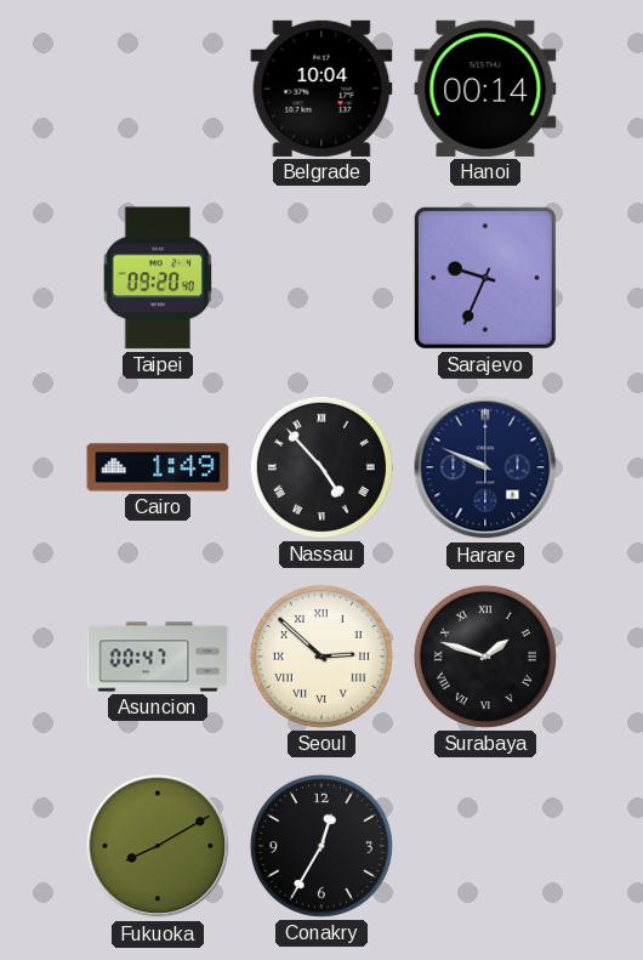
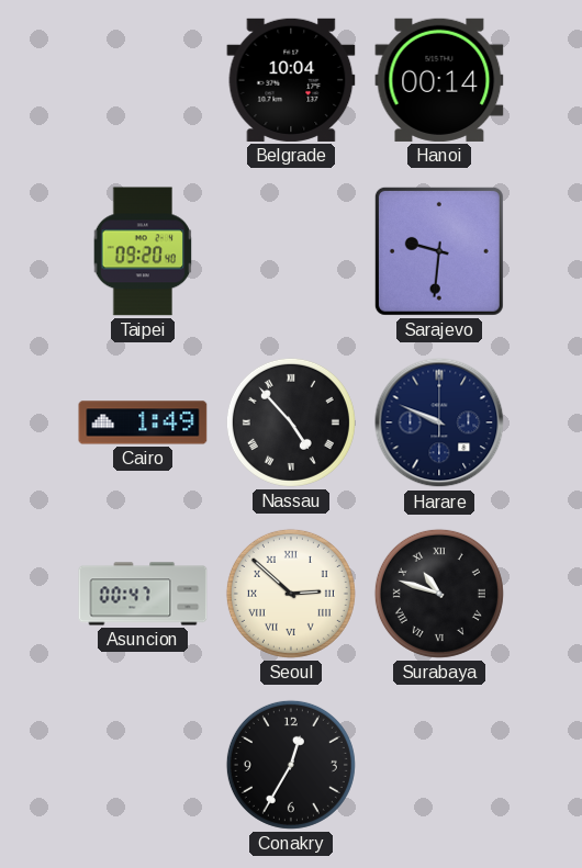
Sarajevo: 9:34 -> 9:31
Surabaya: 1:48 -> 10:48
Fukuoka: 8:10 -> none
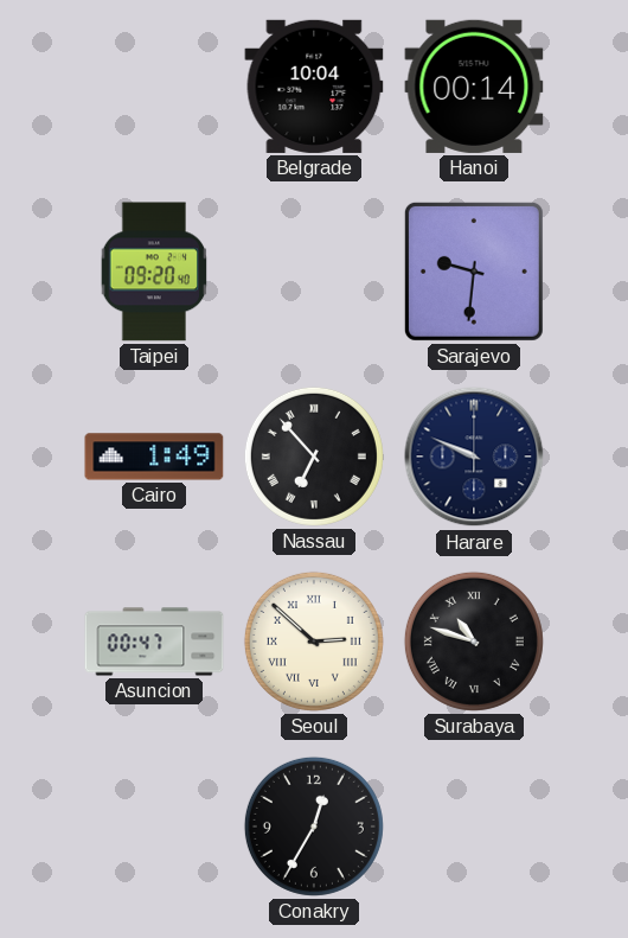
Nassau: 4:53 -> 6:53
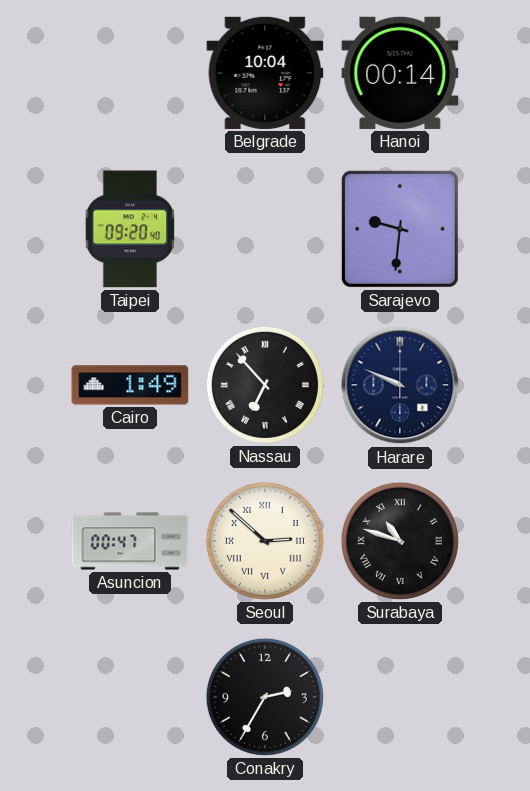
Conakry: 12:35 -> 2:35
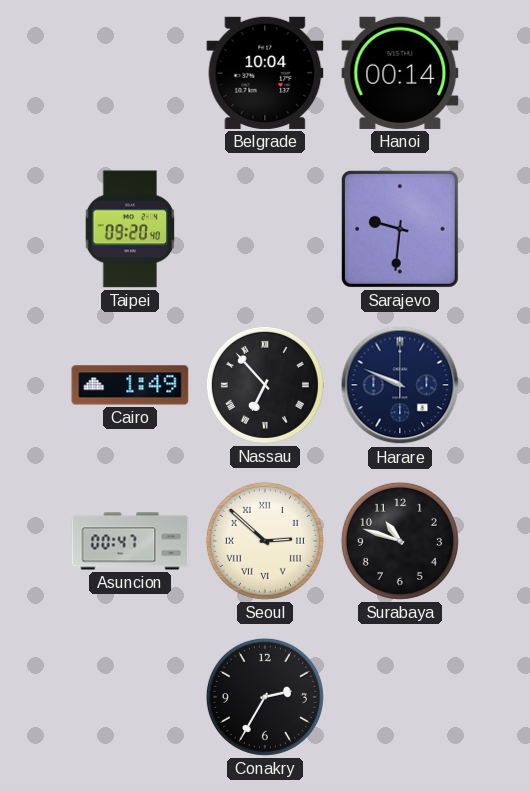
Surabaya numerals: Roman -> Arabic
